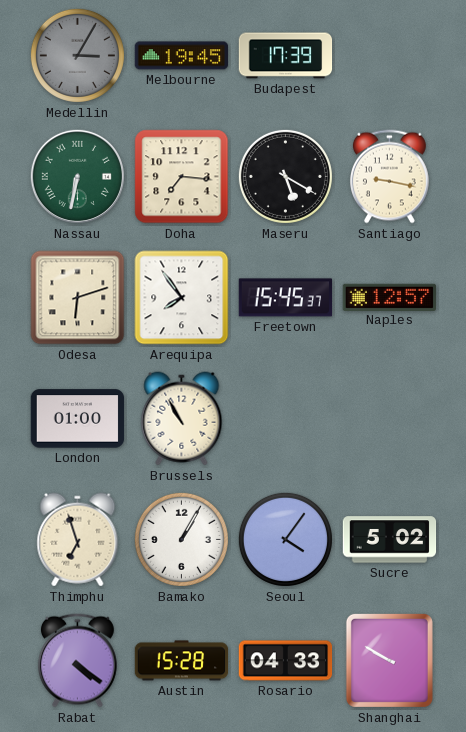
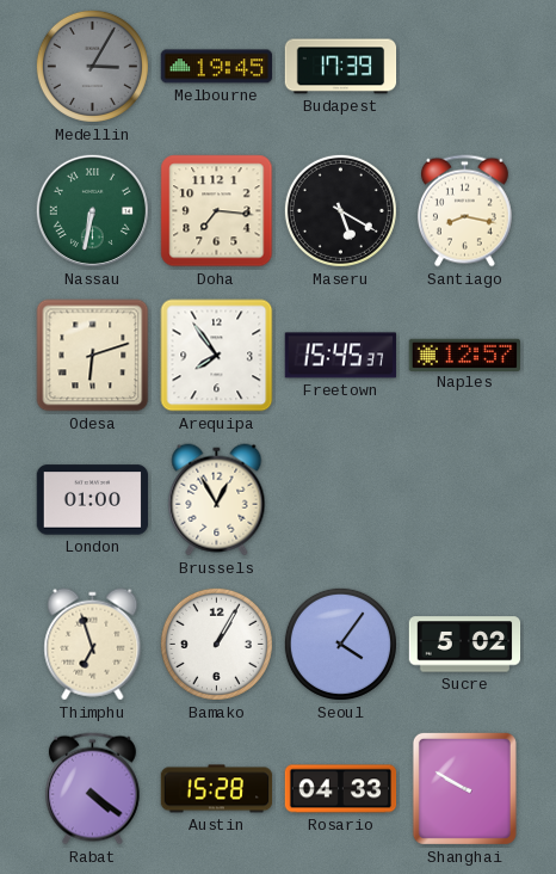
Santiago: 9:17 -> 8:17
Brussels: 10:55 -> 12:55
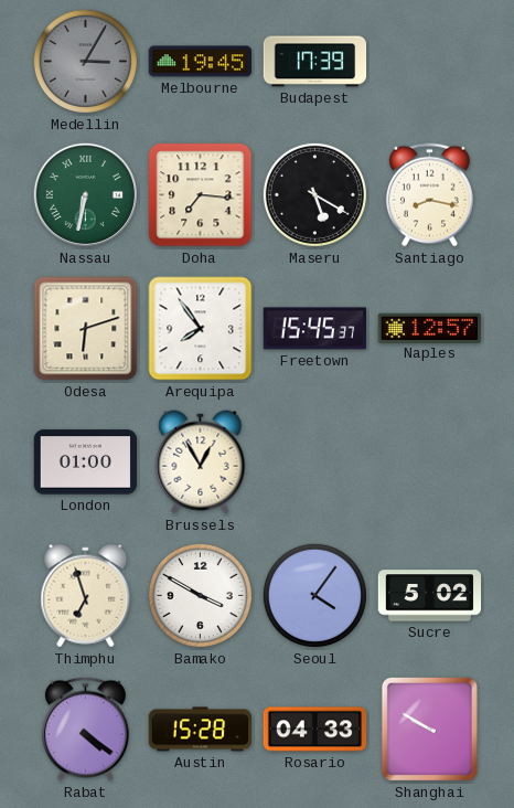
Bamako: 1:05 -> 3:50
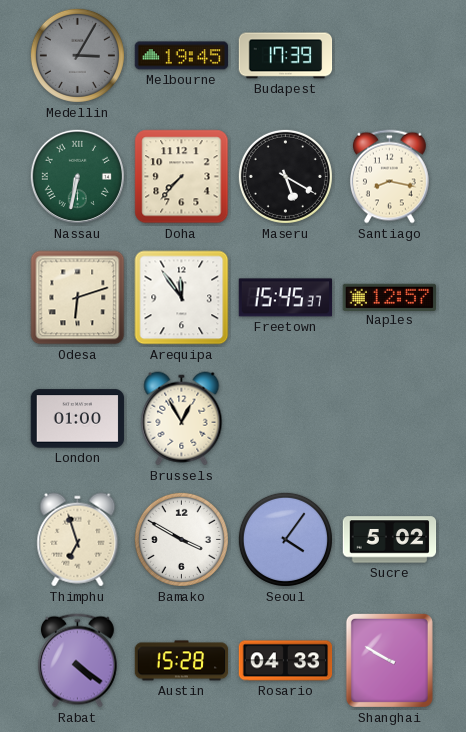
Doha: 7:16 -> 7:37
Arequipa: 7:54 -> 11:54
